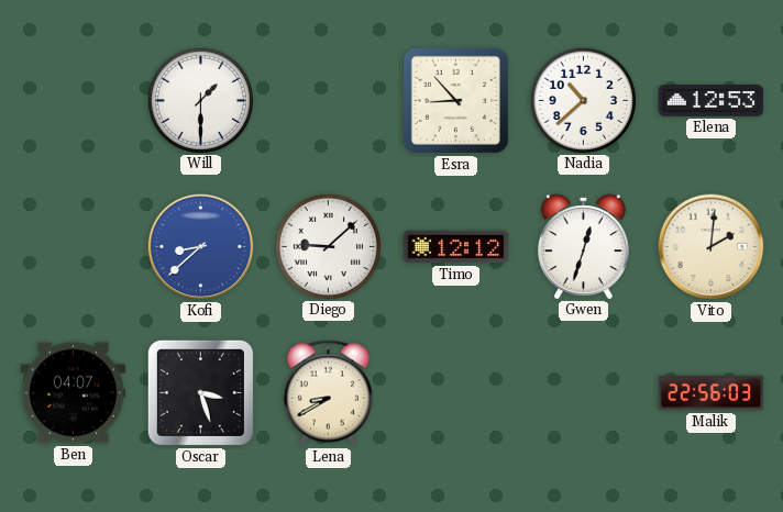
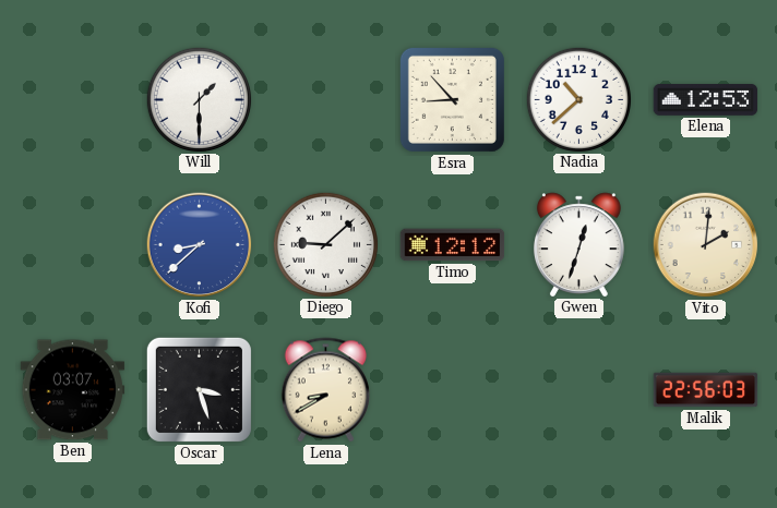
Ben: 04:07 -> 03:07
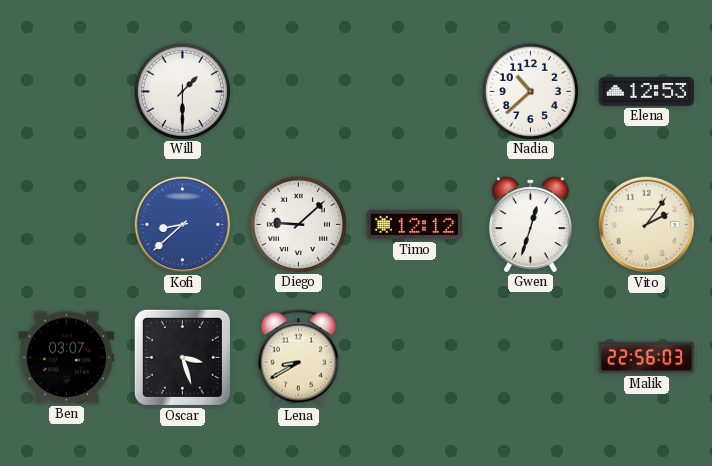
Esra: 8:53 -> none
Vito: 2:01 -> 2:06
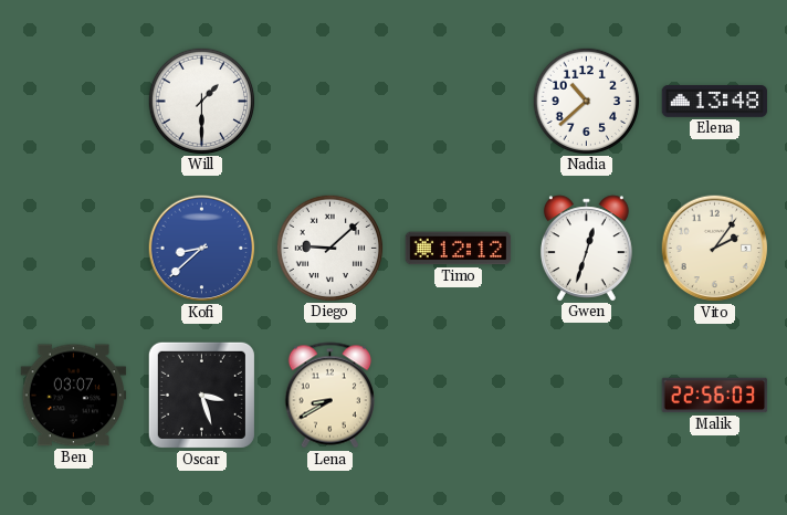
Elena: 12:53 -> 13:48
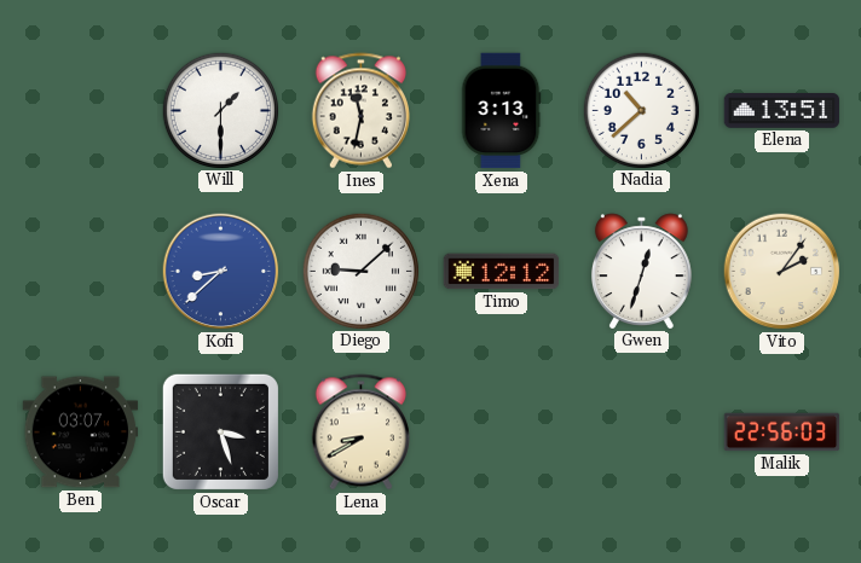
Ines: none -> 11:32
Xena: none -> 3:13
Elena: 13:48 -> 13:51
